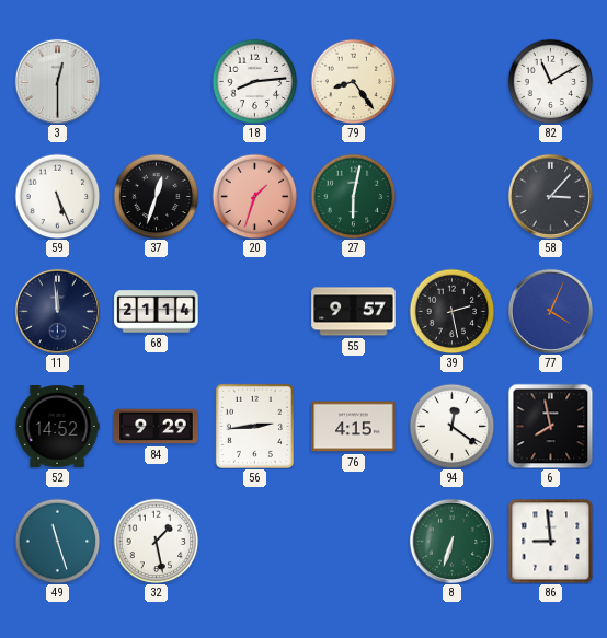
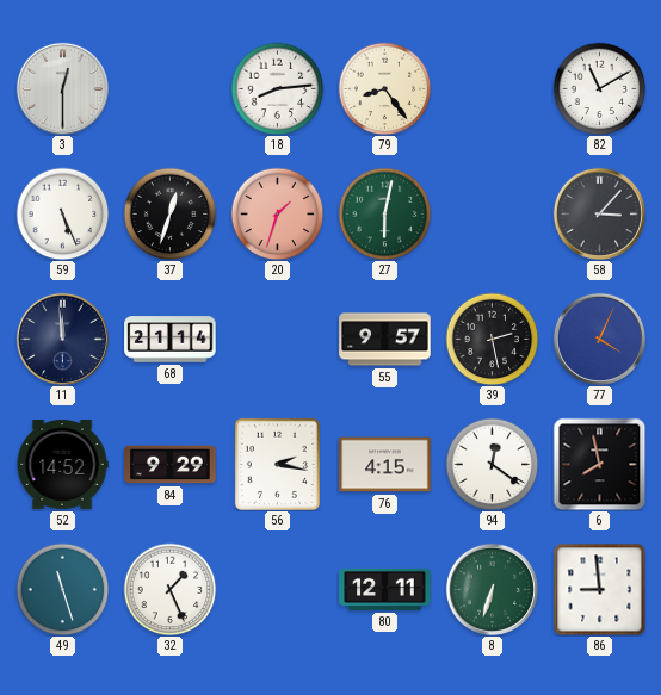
56: 2:44 -> 2:17
32: 1:28 -> 1:26
80: none -> 12:11
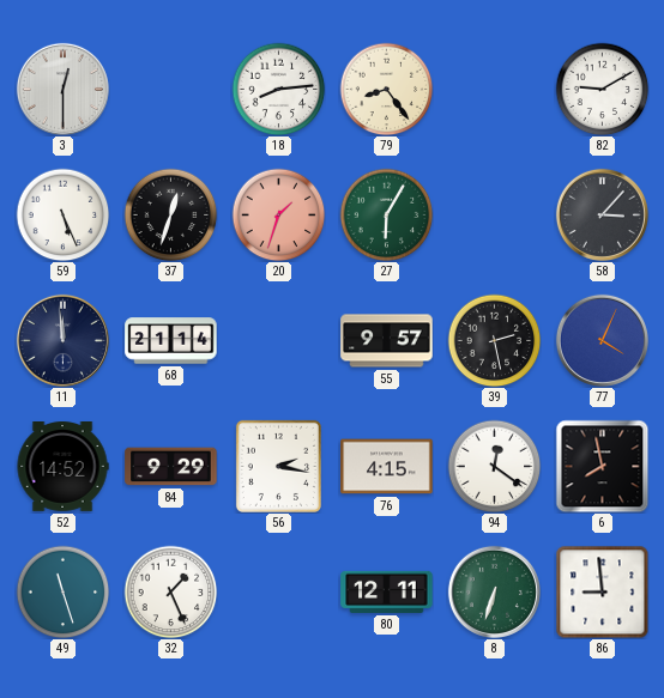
82: 11:10 -> 9:10
27: 6:02 -> 6:05
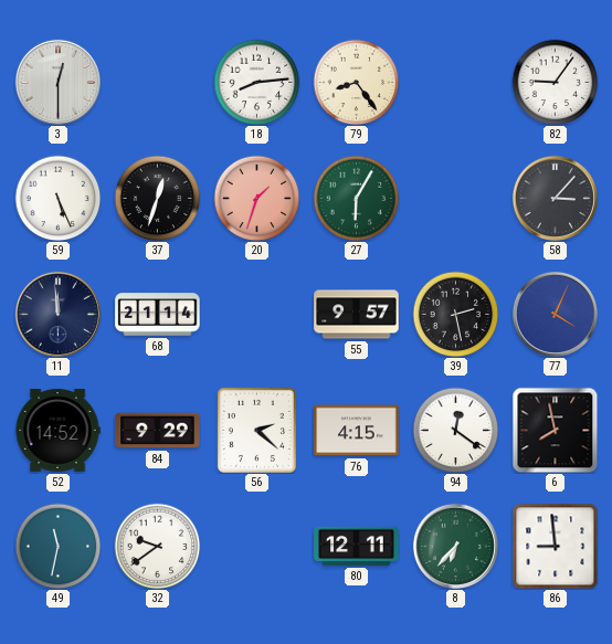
82: 9:10 -> 9:06
56: 2:17 -> 2:22
49: 11:27 -> 11:32
32: 1:26 -> 9:39
8: 6:33 -> 6:37
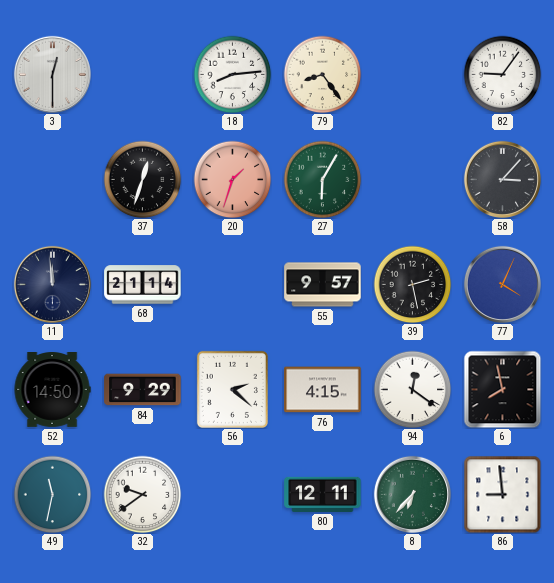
59: 5:26 -> none
52: 14:52 -> 14:50
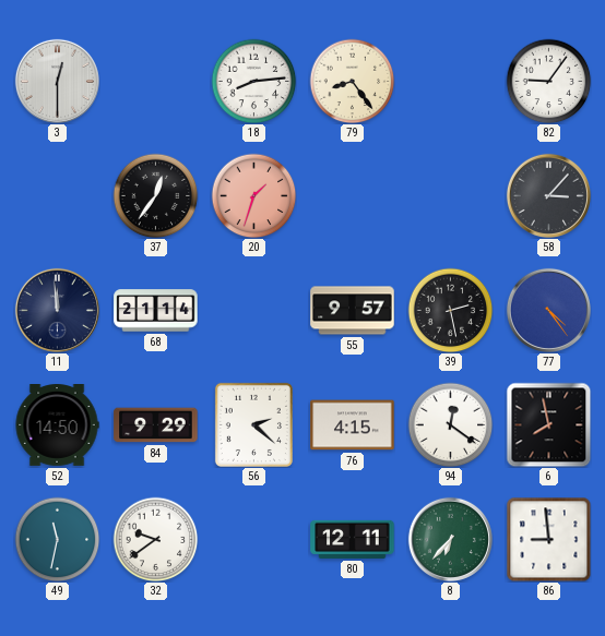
37: 12:33 -> 12:36
27: 6:05 -> none
77: 4:04 -> 4:24
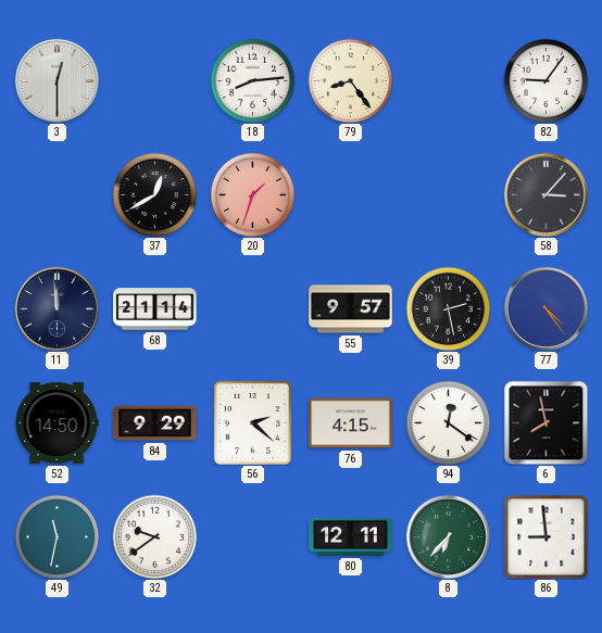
37: 12:36 -> 12:40
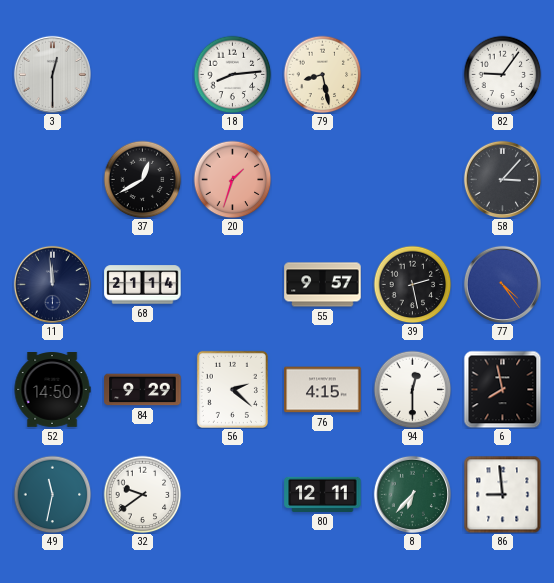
79: 8:24 -> 8:28
94: 12:21 -> 12:30
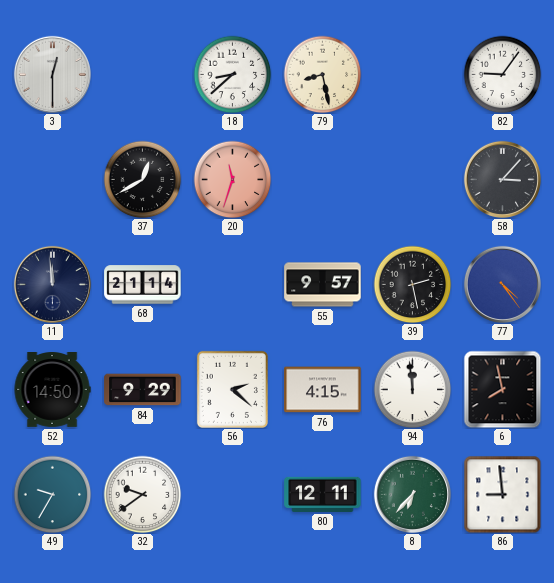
18: 8:14 -> 8:38
20: 1:33 -> 11:33
94: 12:30 -> 11:59
49: 11:32 -> 9:35
